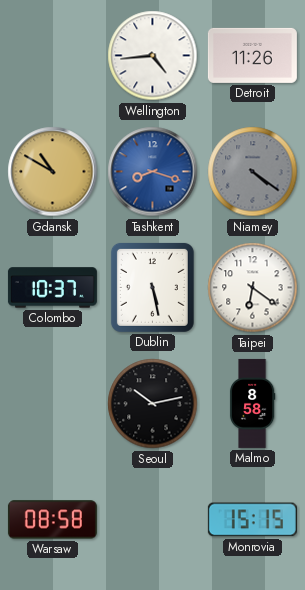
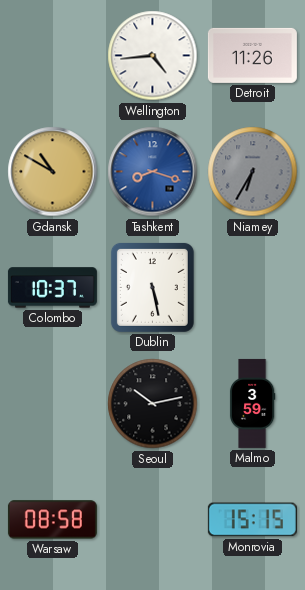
Niamey: 4:21 -> 6:35
Taipei: 6:21 -> none
Malmo: 8:58 -> 3:59
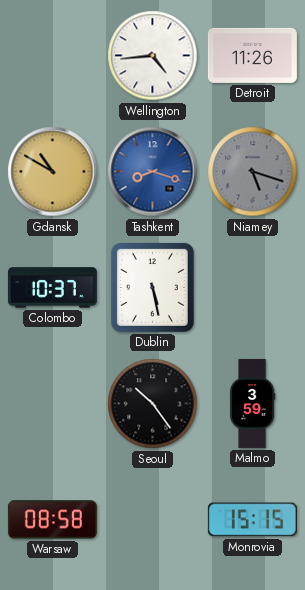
Niamey: 6:35 -> 5:18
Seoul: 10:13 -> 10:24
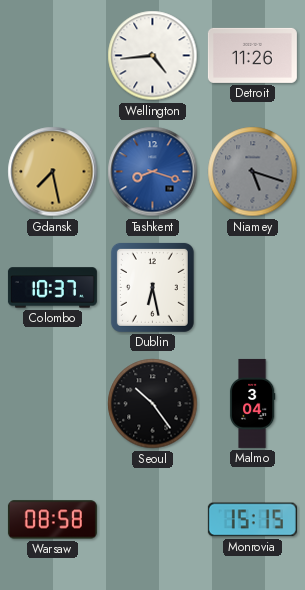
Gdansk: 10:50 -> 7:28
Dublin: 5:28 -> 6:28
Malmo: 3:59 -> 3:04
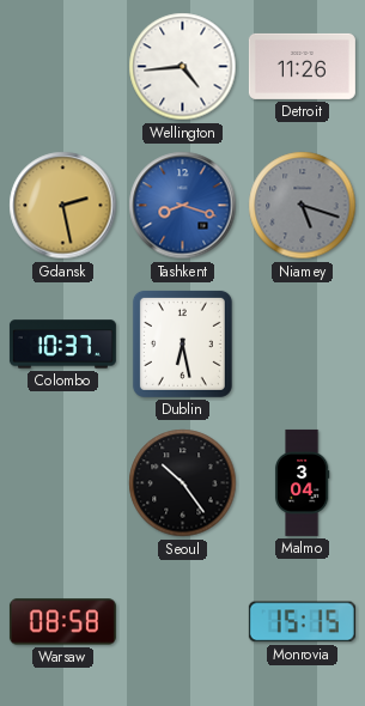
Gdansk: 7:28 -> 2:28
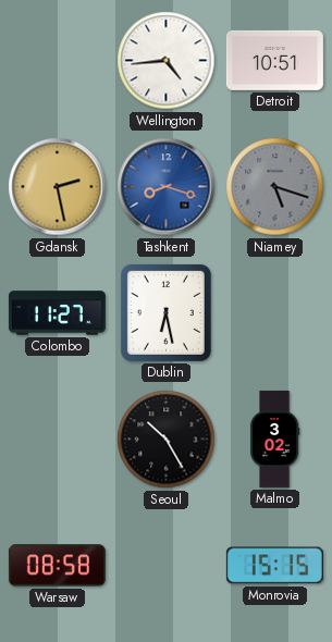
Detroit: 11:26 -> 10:51
Colombo: 10:37 -> 11:27
Seoul: 10:24 -> 10:25
Malmo: 3:04 -> 3:02
